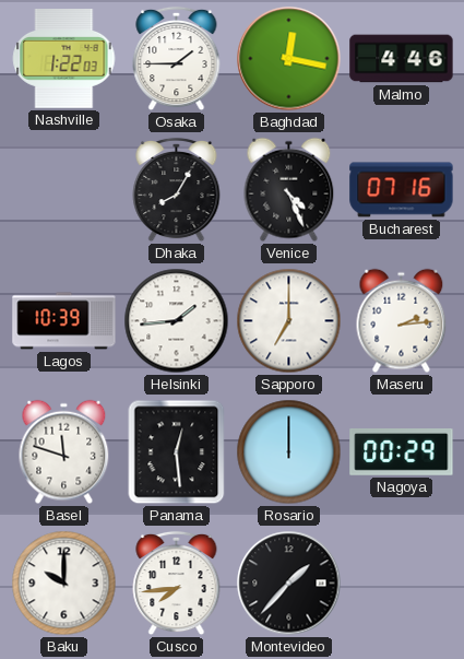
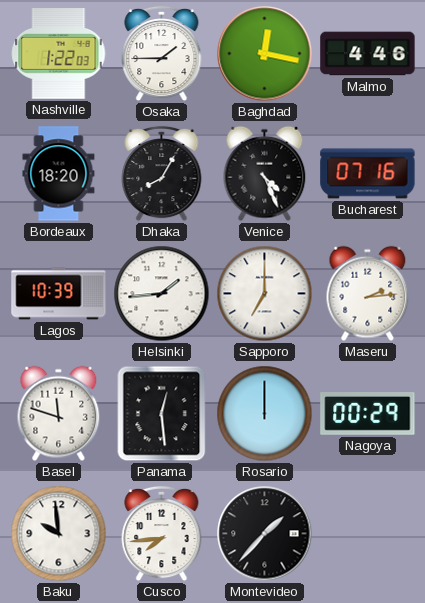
Bordeaux: none -> 18:20
Baku: 10:00 -> 9:59
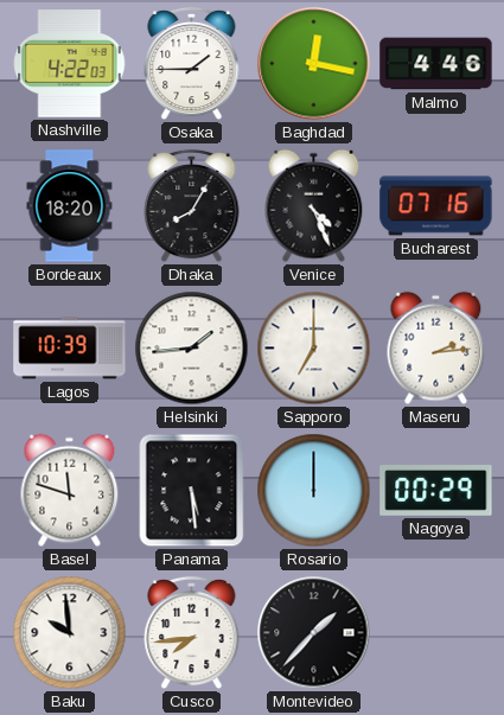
Nashville: 1:22 -> 4:22
Panama: 12:29 -> 5:29
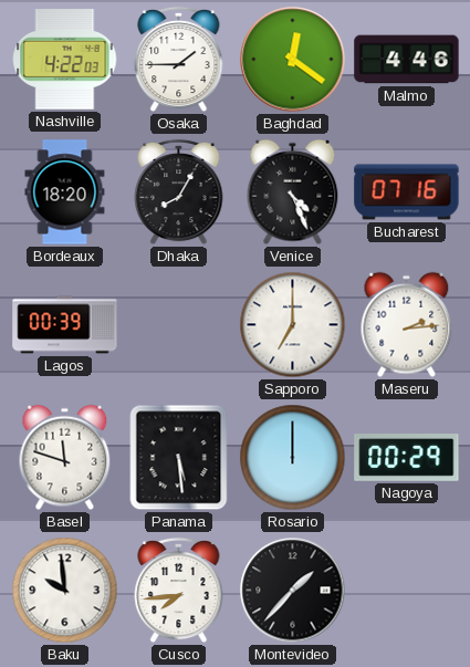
Baghdad: 12:17 -> 12:21
Lagos: 10:39 -> 00:39
Helsinki: 1:44 -> none
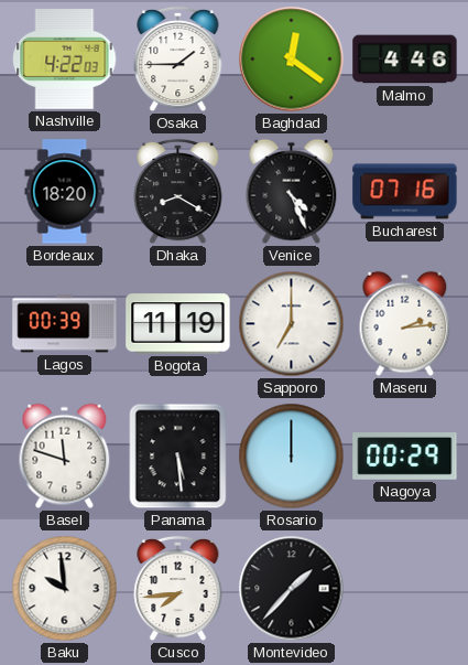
Dhaka: 8:05 -> 8:20
Bogota: none -> 11:19
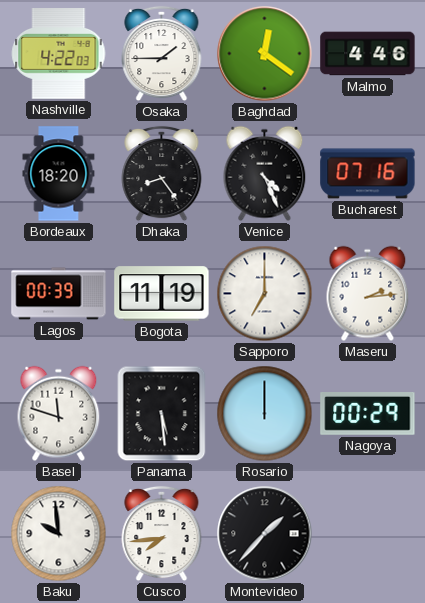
Dhaka: 8:20 -> 8:24
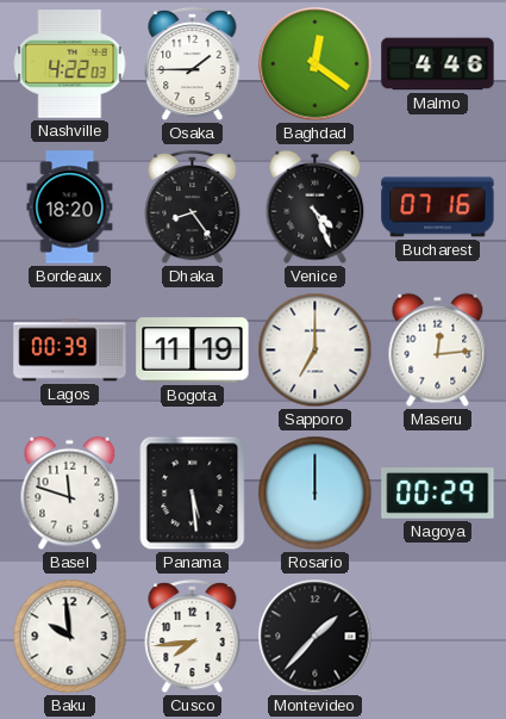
Maseru: 2:14 -> 12:14
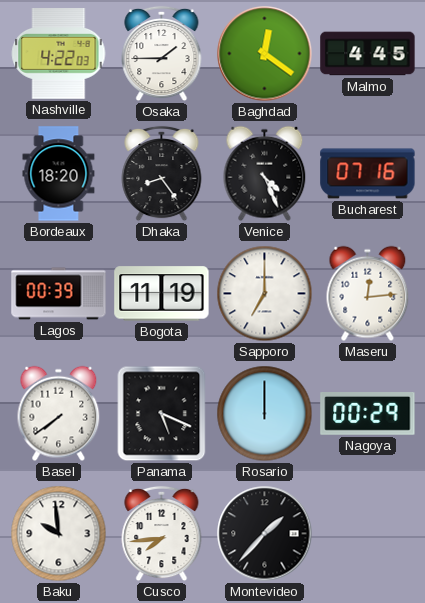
Malmo: 4:46 -> 4:45
Basel: 11:48 -> 7:39
Panama: 5:29 -> 5:19
